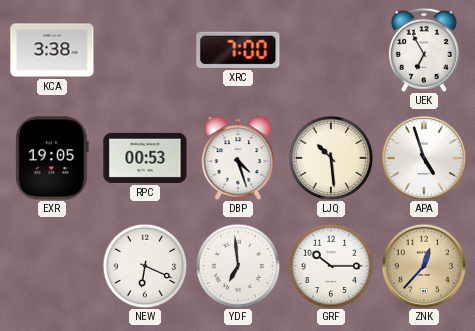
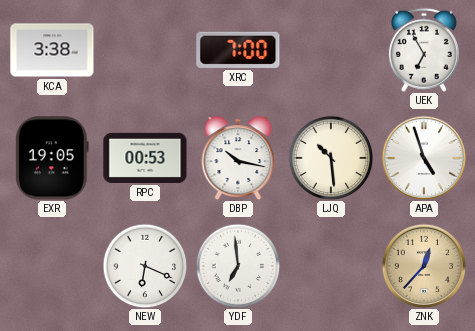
DBP: 4:27 -> 10:17
GRF: 10:15 -> none
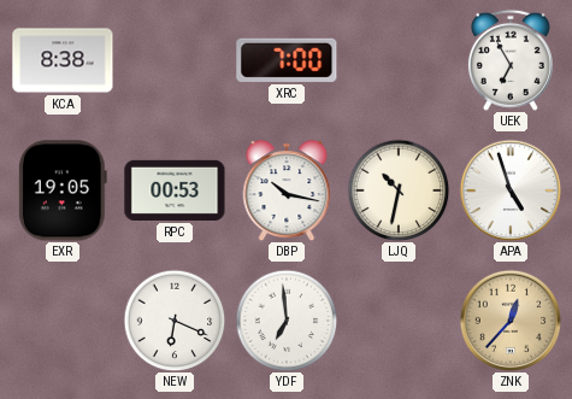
KCA: 3:38 -> 8:38
LJQ: 10:29 -> 10:32
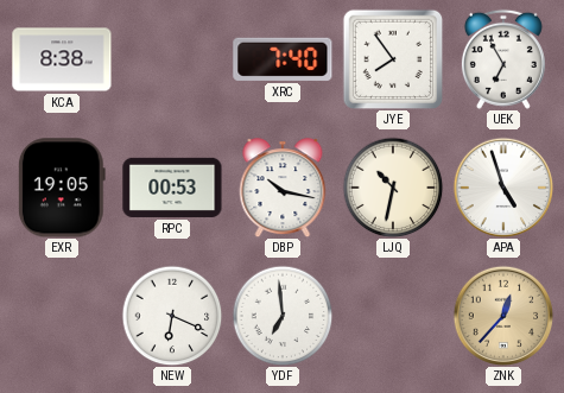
XRC: 7:00 -> 7:40
JYE: none -> 7:54
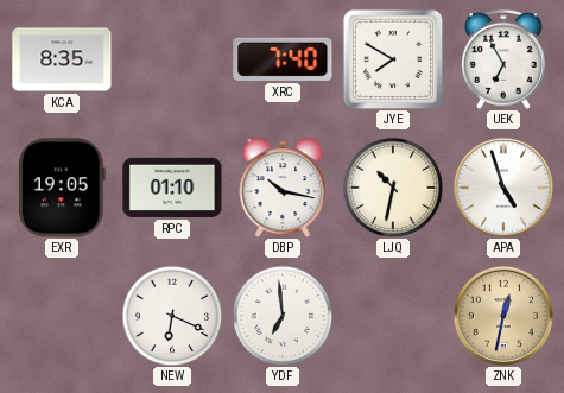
KCA: 8:38 -> 8:35
JYE: 7:54 -> 7:50
RPC: 00:53 -> 01:10
ZNK: 12:37 -> 12:32
